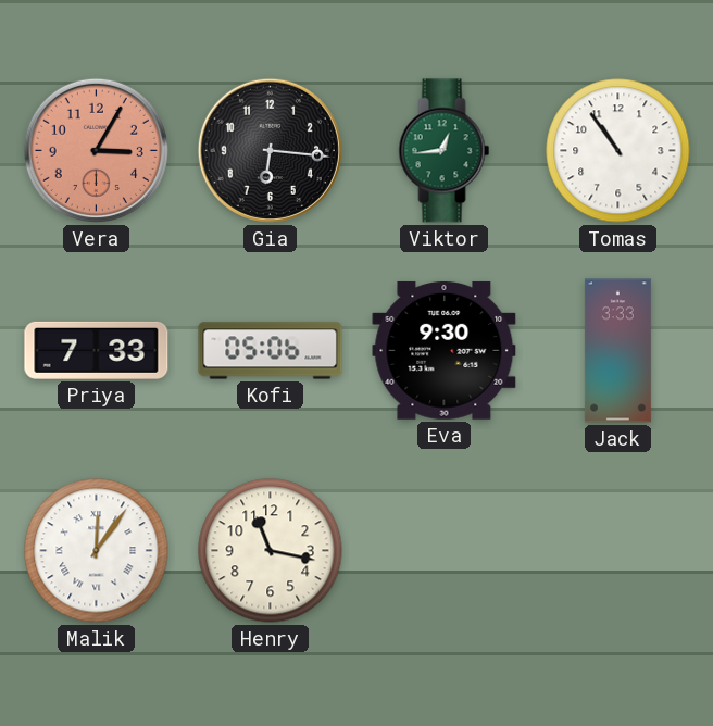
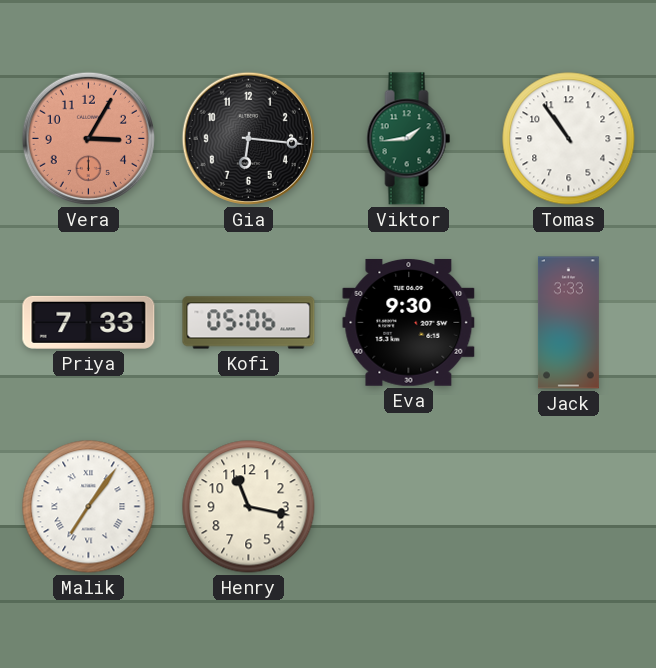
Viktor: 12:44 -> 1:44
Malik: 12:06 -> 7:06
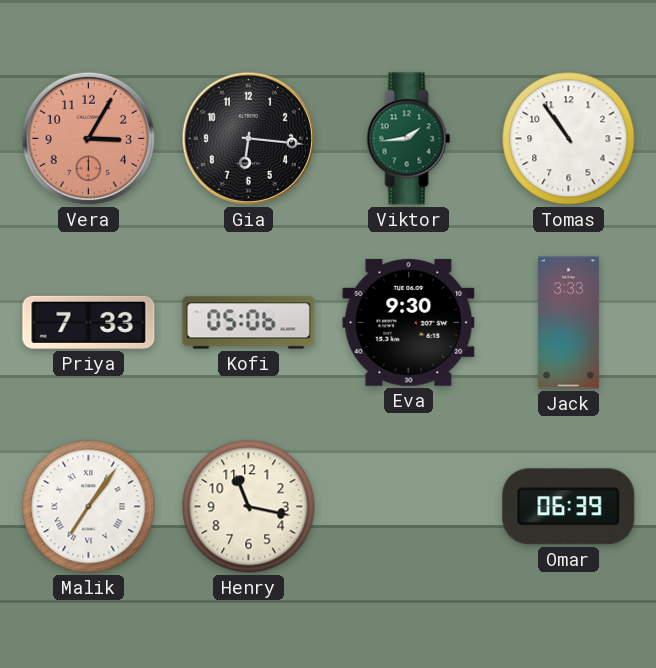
Omar: none -> 06:39
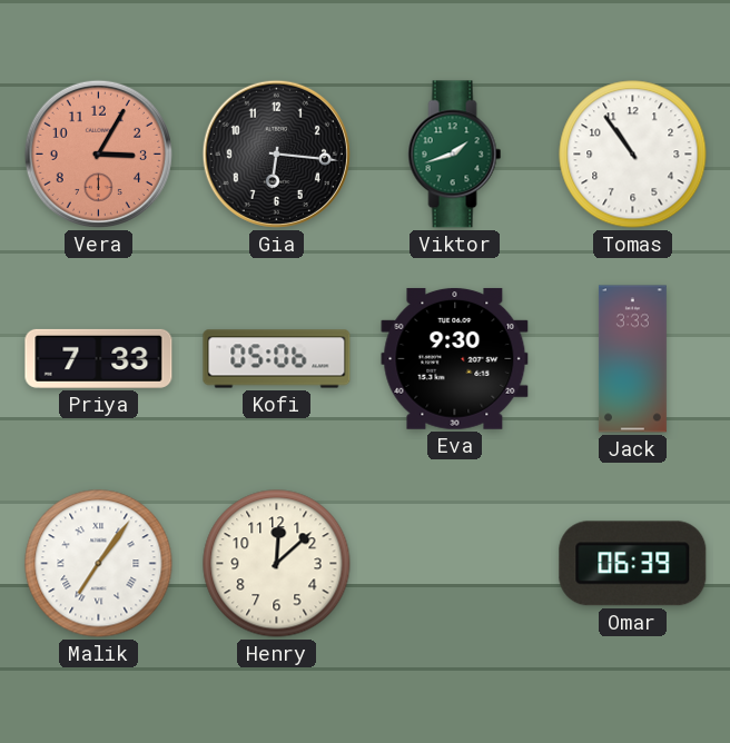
Viktor: 1:44 -> 1:42
Henry: 11:17 -> 12:08
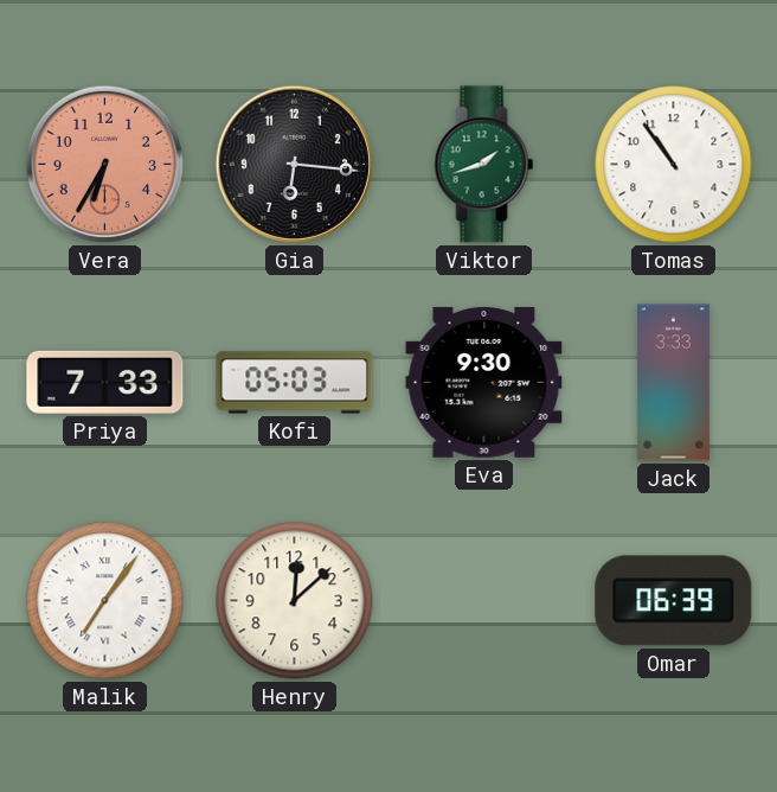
Vera: 3:05 -> 6:35
Kofi: 05:06 -> 05:03
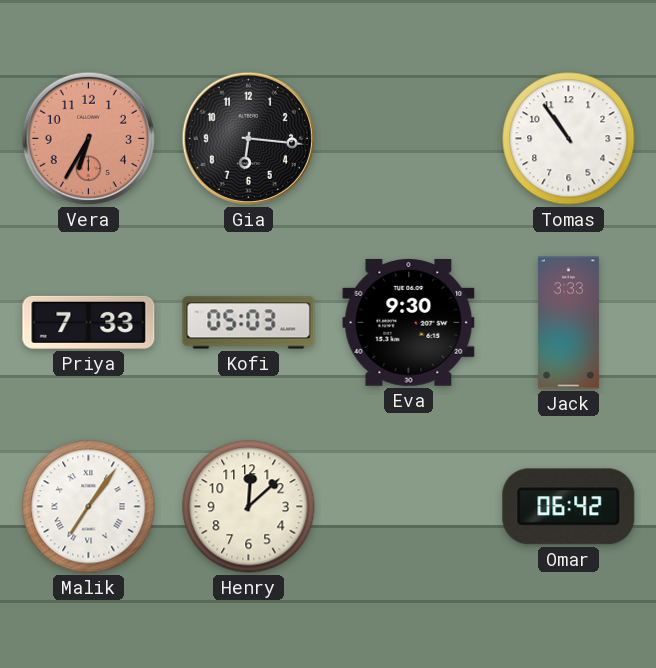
Viktor: 1:42 -> none
Omar: 06:39 -> 06:42
